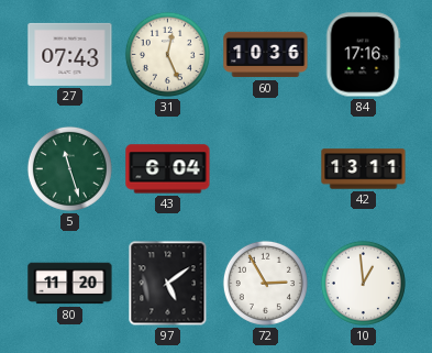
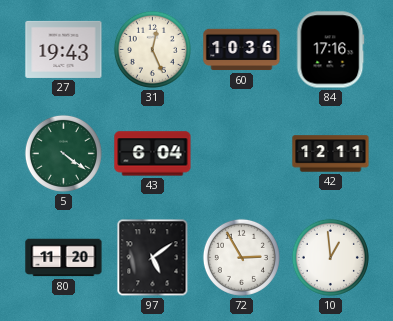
27: 07:43 -> 19:43
5: 11:27 -> 4:21
42: 13:11 -> 12:11
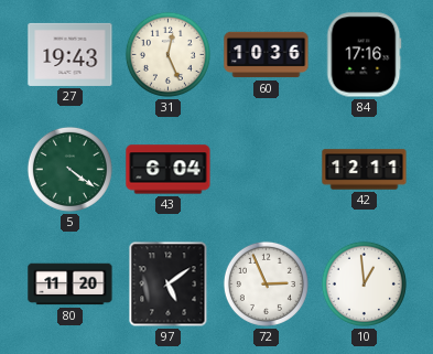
72: 2:55 -> 2:56
